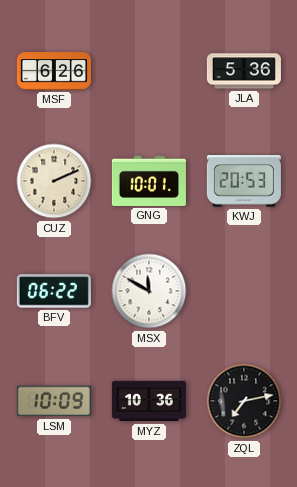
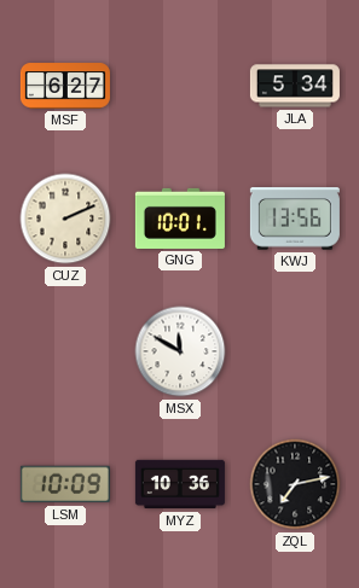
MSF: 6:26 -> 6:27
JLA: 5:36 -> 5:34
KWJ: 20:53 -> 13:56
BFV: 06:22 -> none
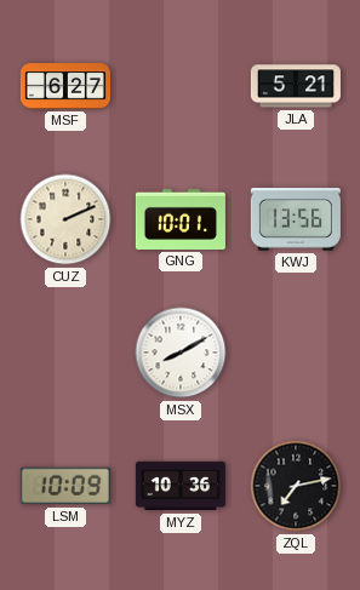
JLA: 5:34 -> 5:21
MSX: 11:50 -> 8:10
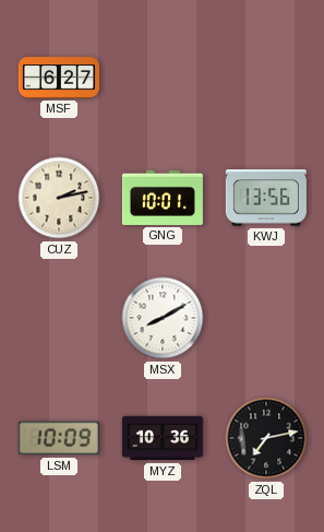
JLA: 5:21 -> none
CUZ: 2:11 -> 2:13
